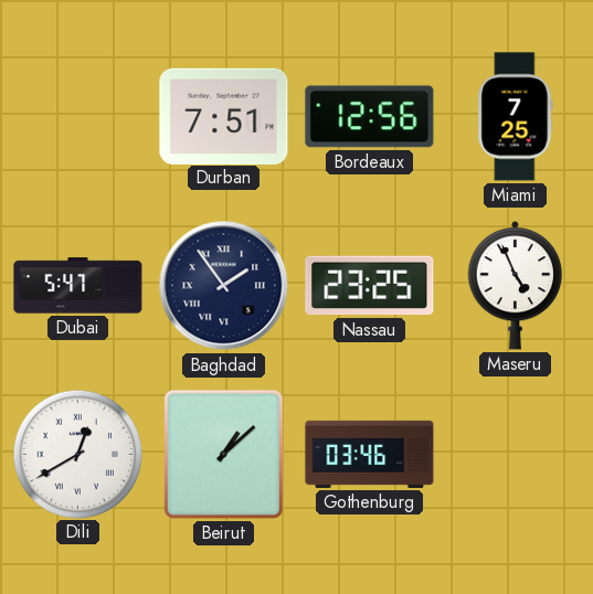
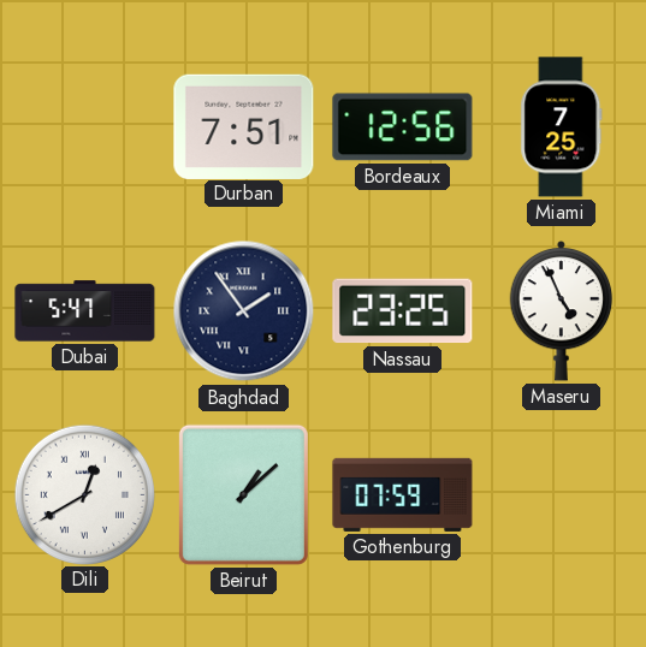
Gothenburg: 03:46 -> 07:59
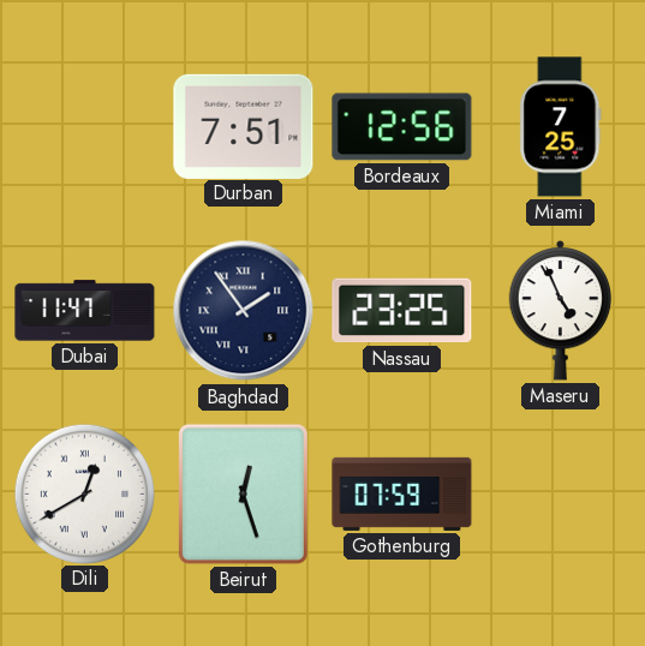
Dubai: 5:47 -> 11:47
Beirut: 1:08 -> 12:27
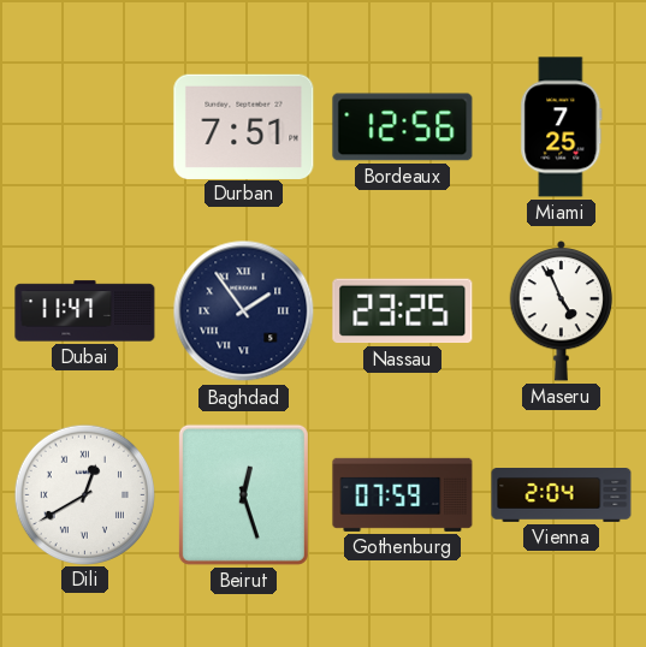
Vienna: none -> 2:04
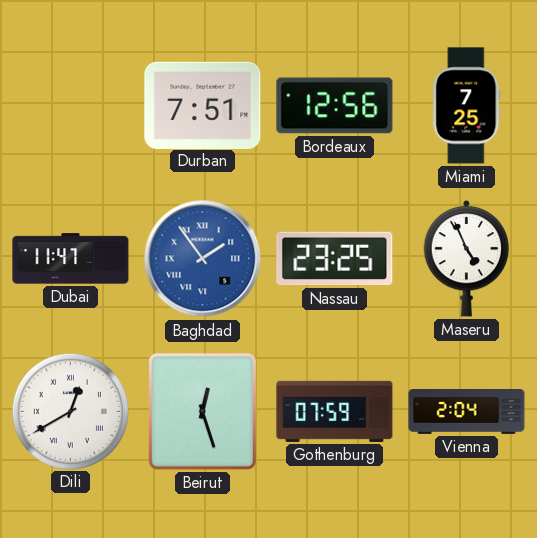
Baghdad dial: navy -> blue
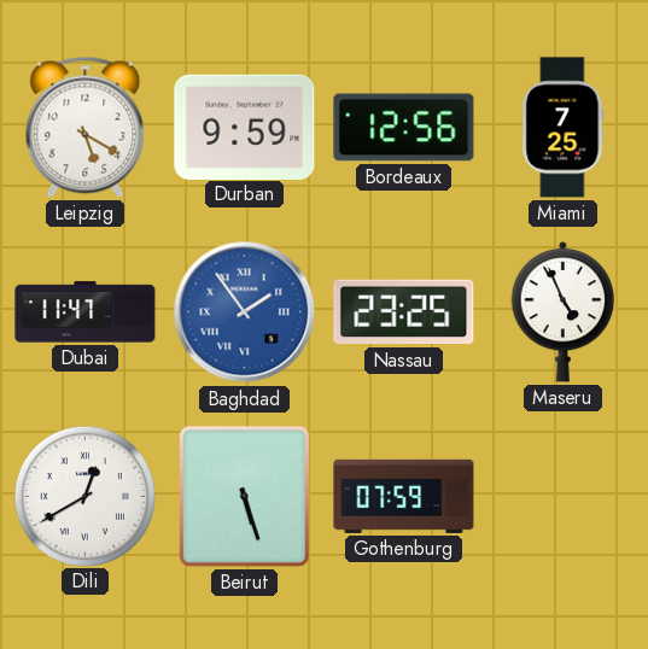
Leipzig: none -> 5:20
Durban: 7:51 -> 9:59
Beirut: 12:27 -> 5:27
Vienna: 2:04 -> none
